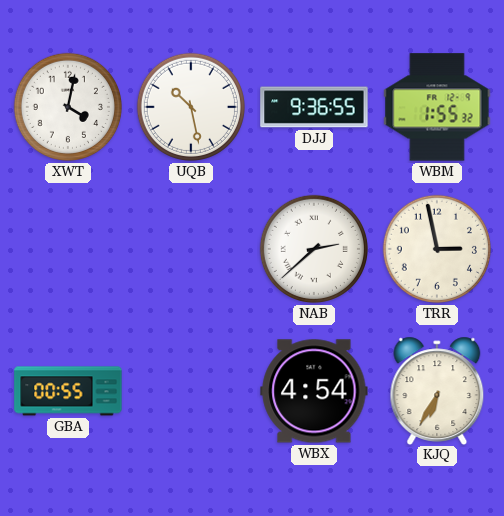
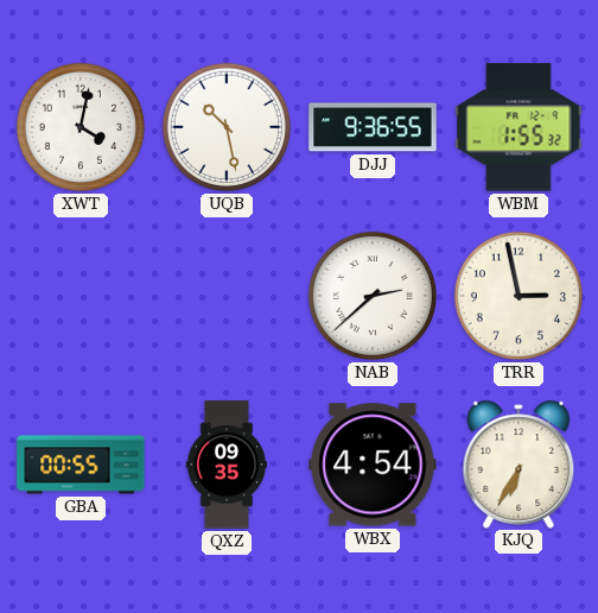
QXZ: none -> 09:35
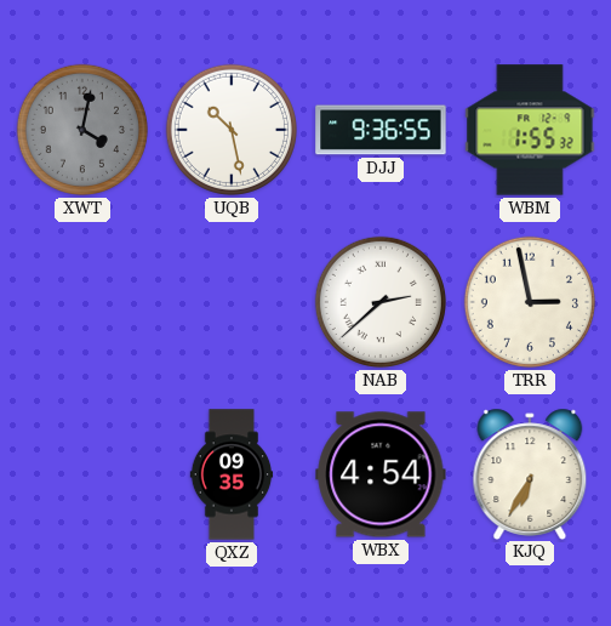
XWT dial: white -> grey
GBA: 00:55 -> none
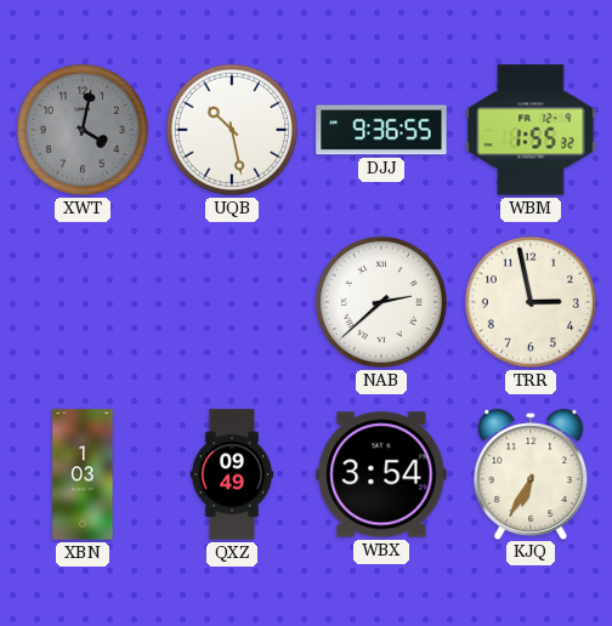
XBN: none -> 1:03
QXZ: 09:35 -> 09:49
WBX: 4:54 -> 3:54
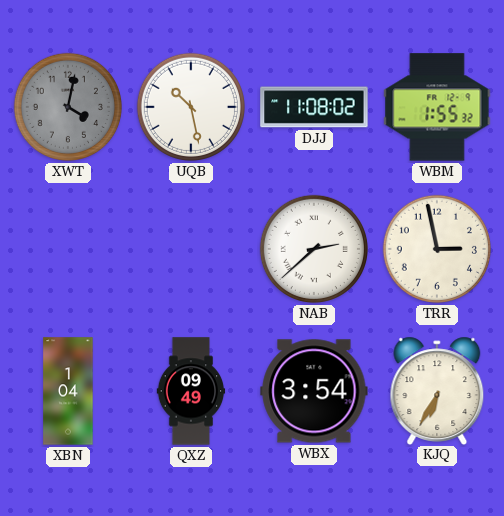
DJJ: 9:36 -> 11:08
XBN: 1:03 -> 1:04
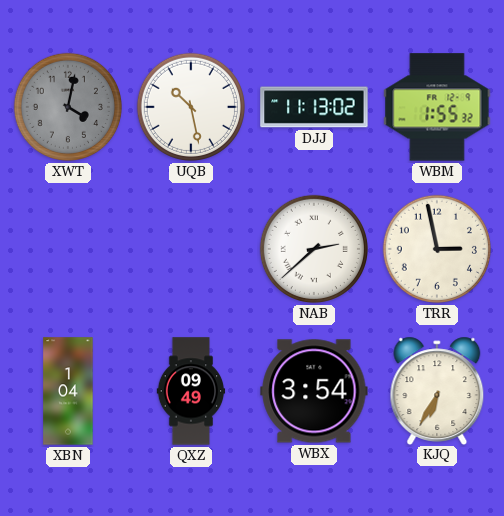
DJJ: 11:08 -> 11:13
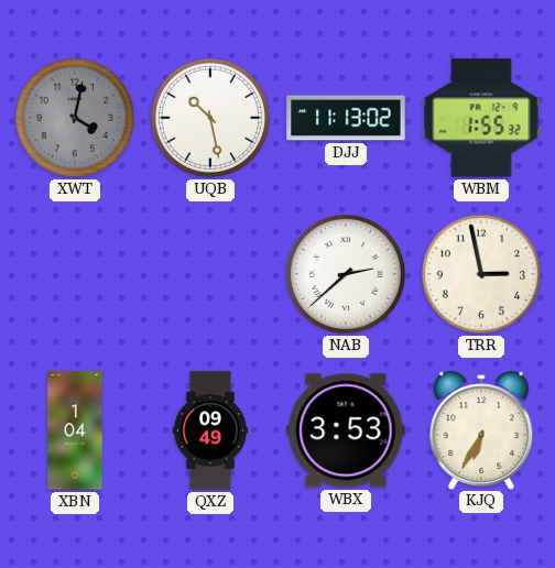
WBX: 3:54 -> 3:53
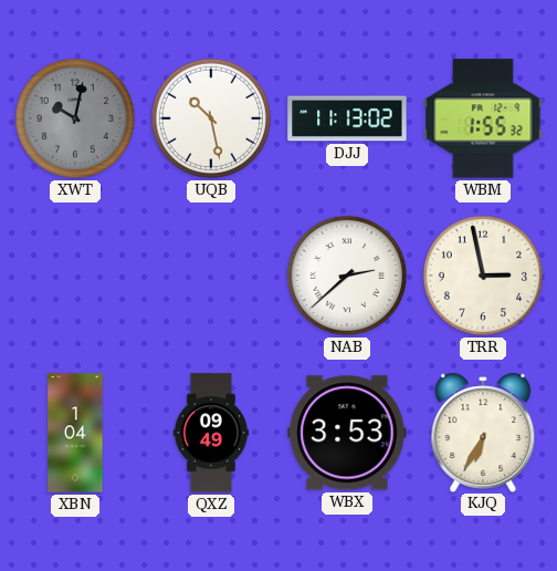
XWT: 4:02 -> 10:02
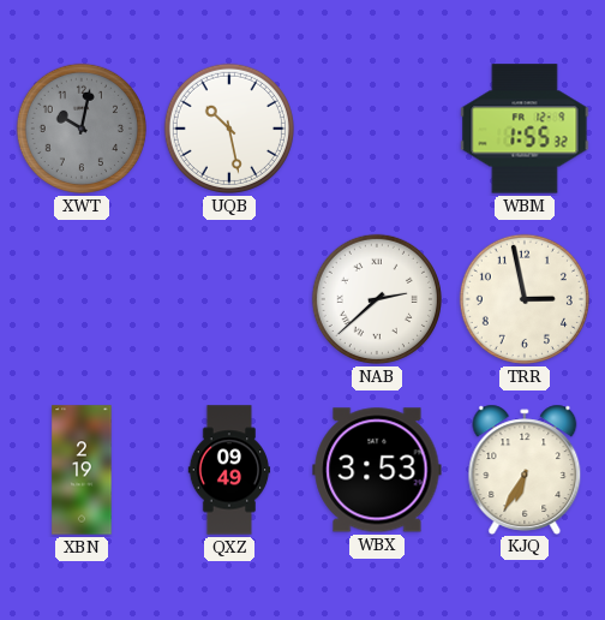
DJJ: 11:13 -> none
XBN: 1:04 -> 2:19
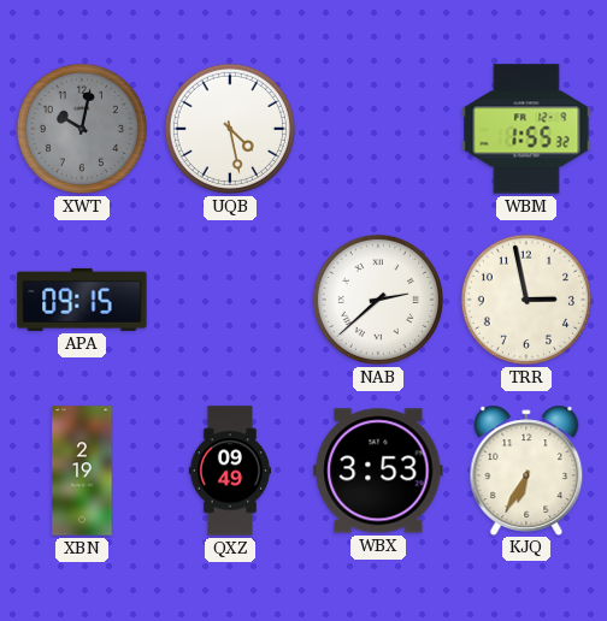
UQB: 10:28 -> 4:28
APA: none -> 09:15
